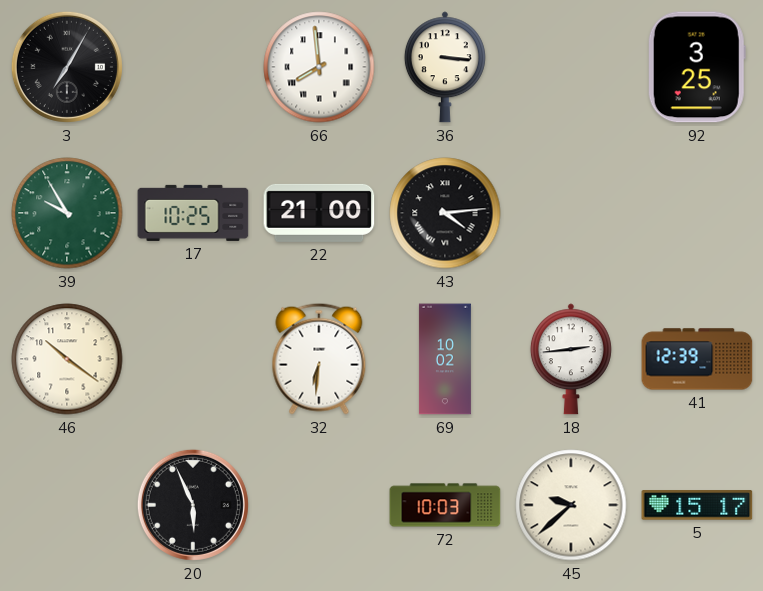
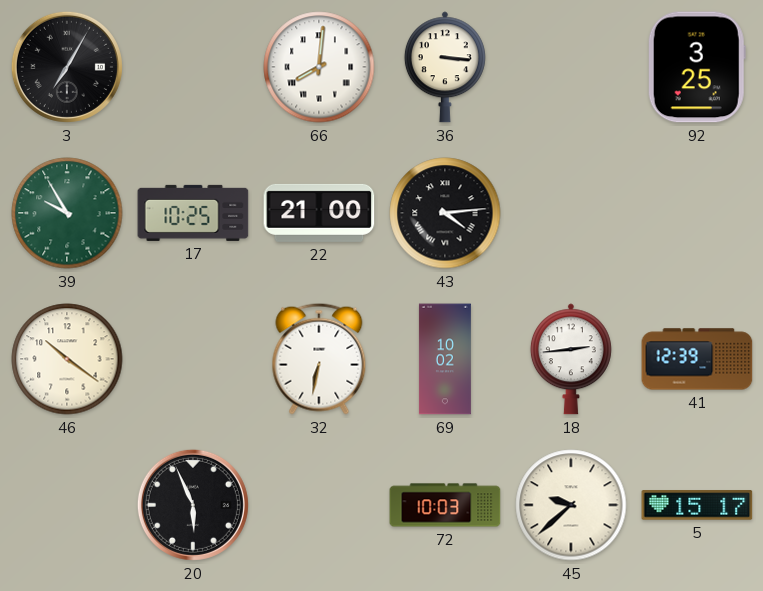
66: 7:59 -> 8:01
32: 6:31 -> 6:32
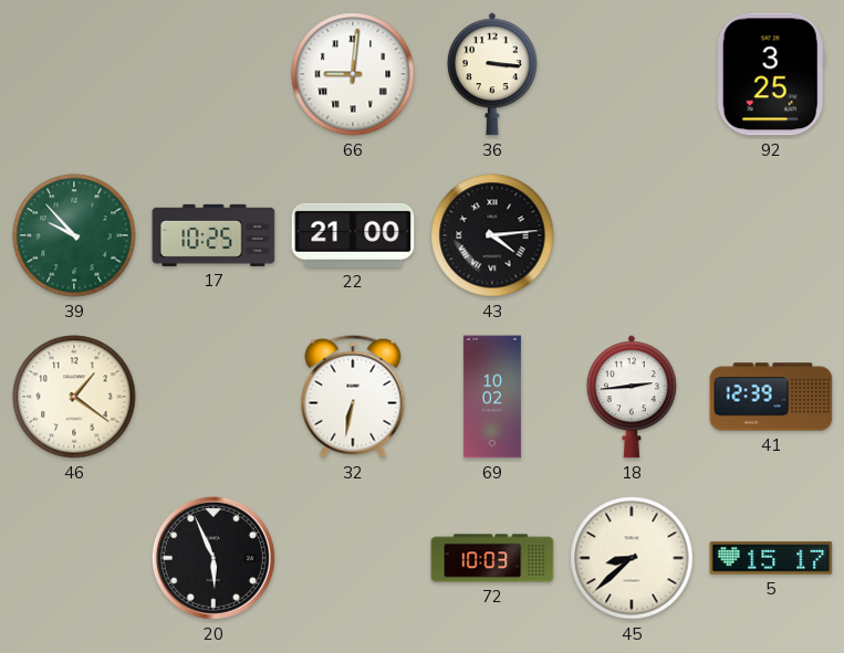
3: 7:05 -> none
66: 8:01 -> 9:01
39: 9:55 -> 9:53
46: 10:21 -> 1:21
45: 9:38 -> 8:38
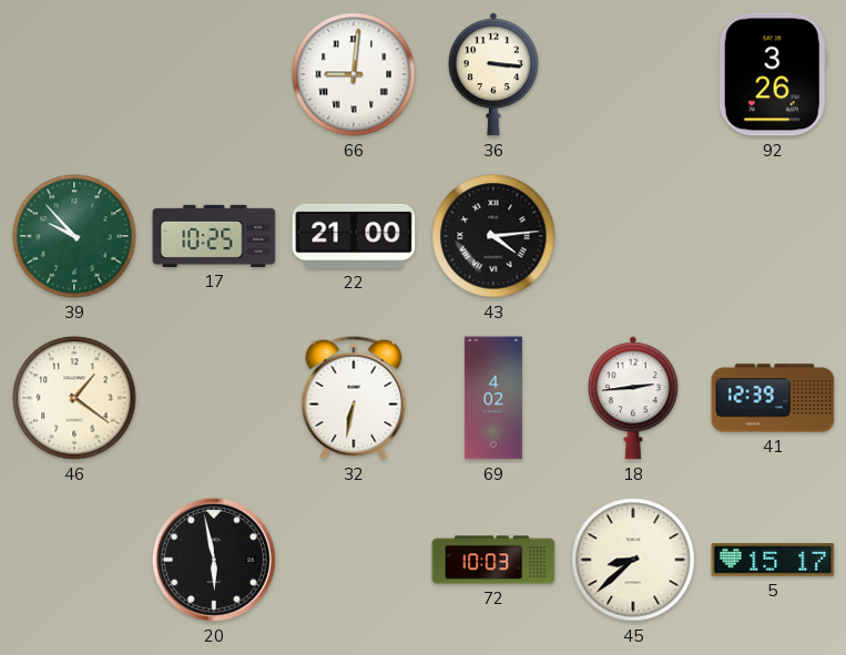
92: 3:25 -> 3:26
69: 10:02 -> 4:02
20: 5:56 -> 5:58
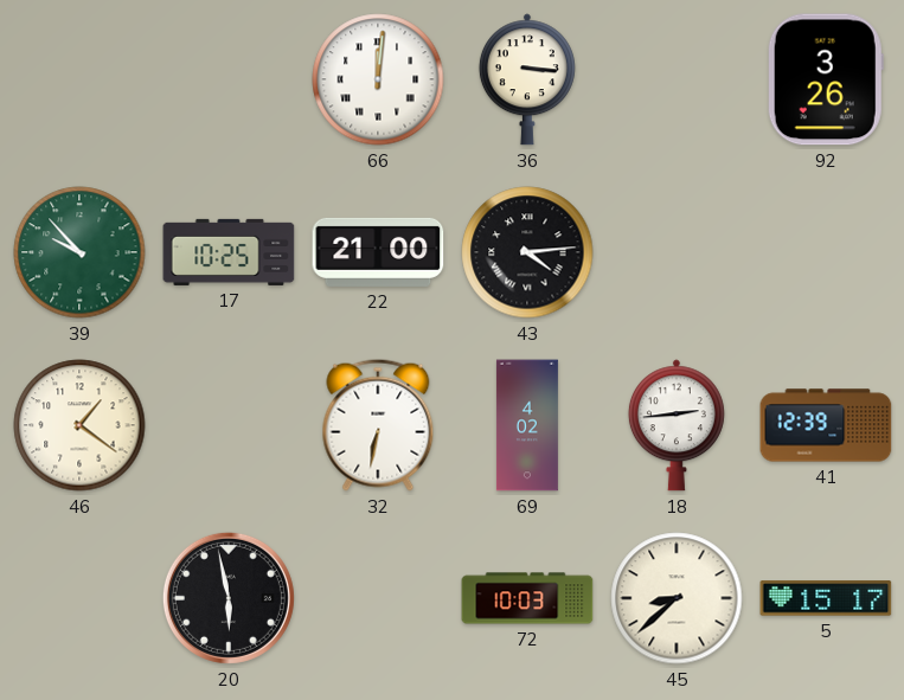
66: 9:01 -> 12:01
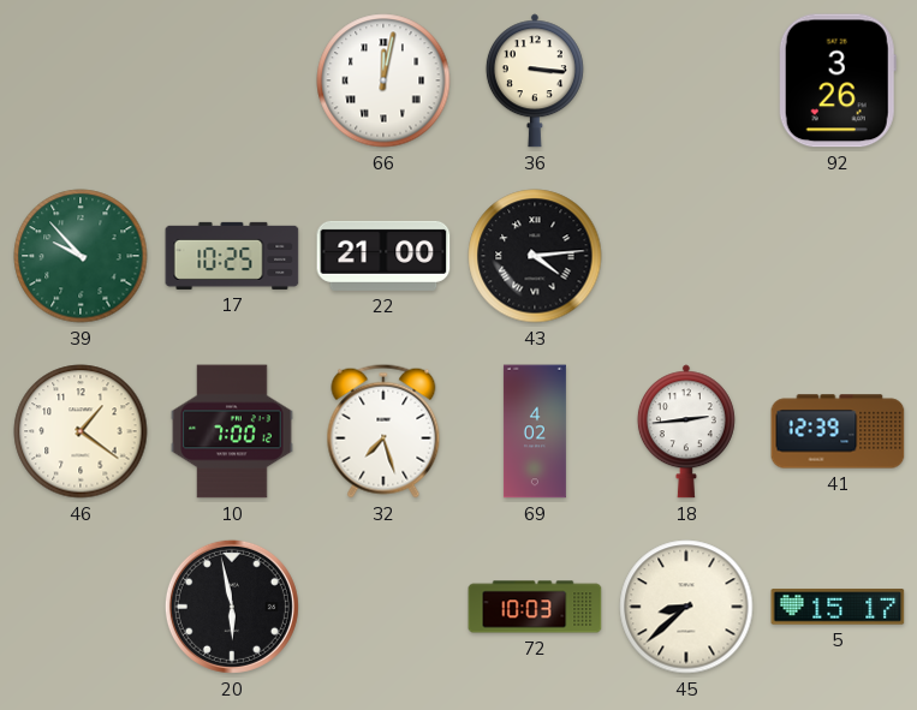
66: 12:01 -> 12:02
10: none -> 7:00
32: 6:32 -> 7:27
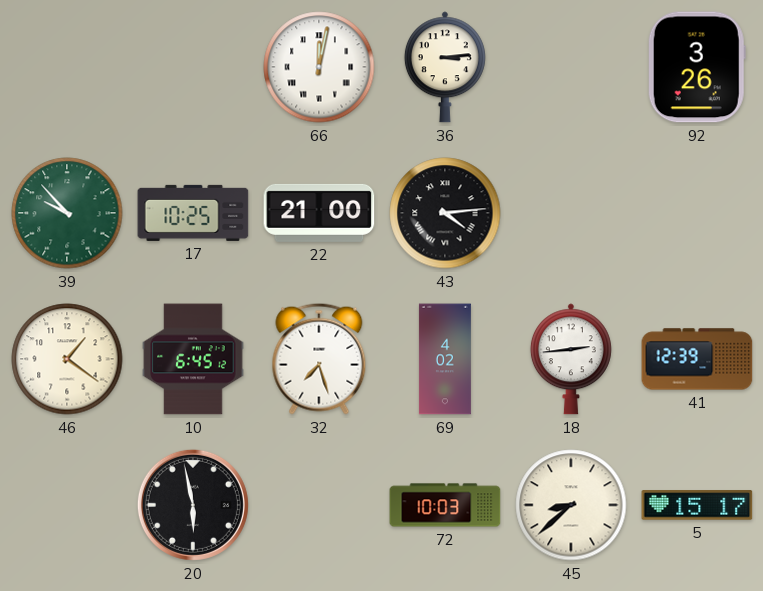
36: 3:16 -> 3:14
10: 7:00 -> 6:45
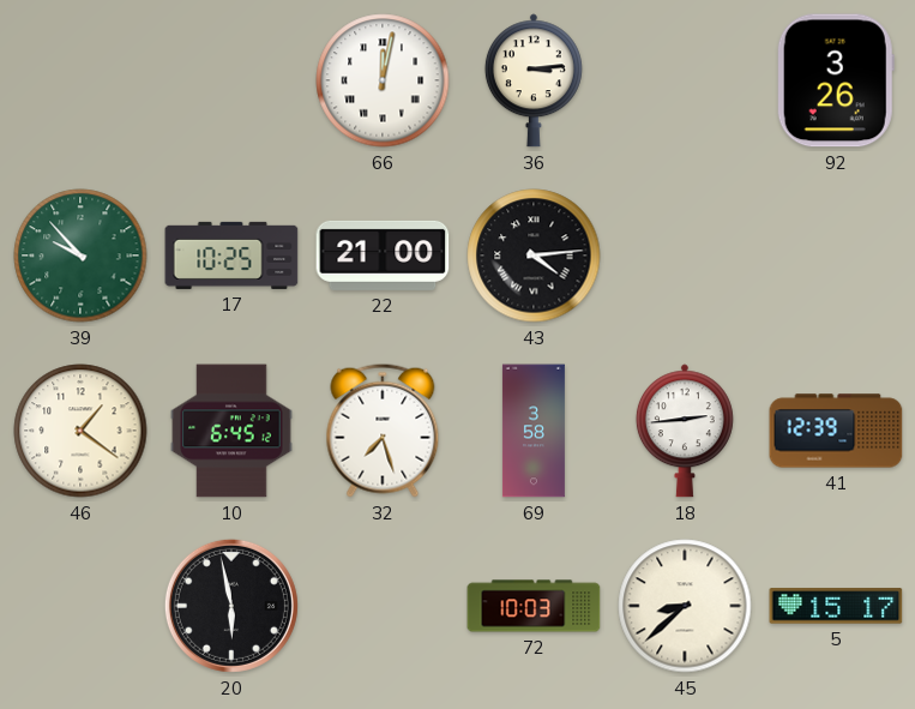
69: 4:02 -> 3:58
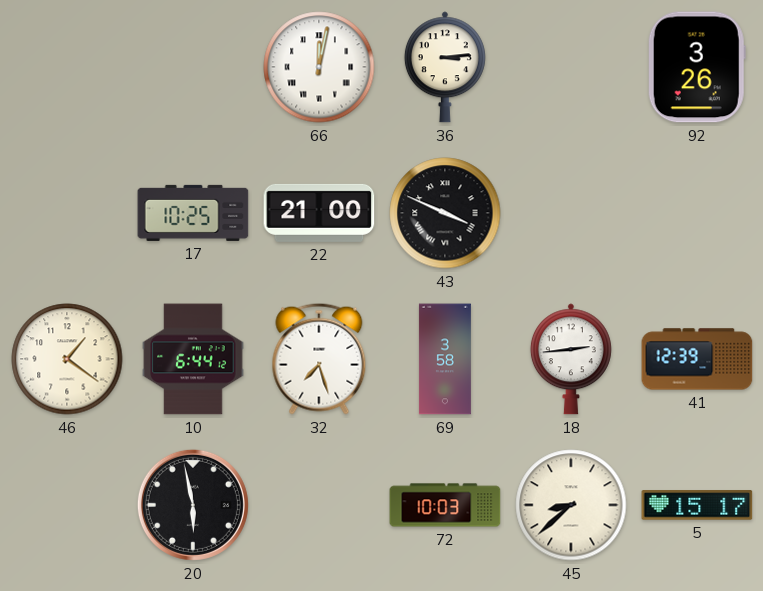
39: 9:53 -> none
43: 4:14 -> 3:49
10: 6:45 -> 6:44
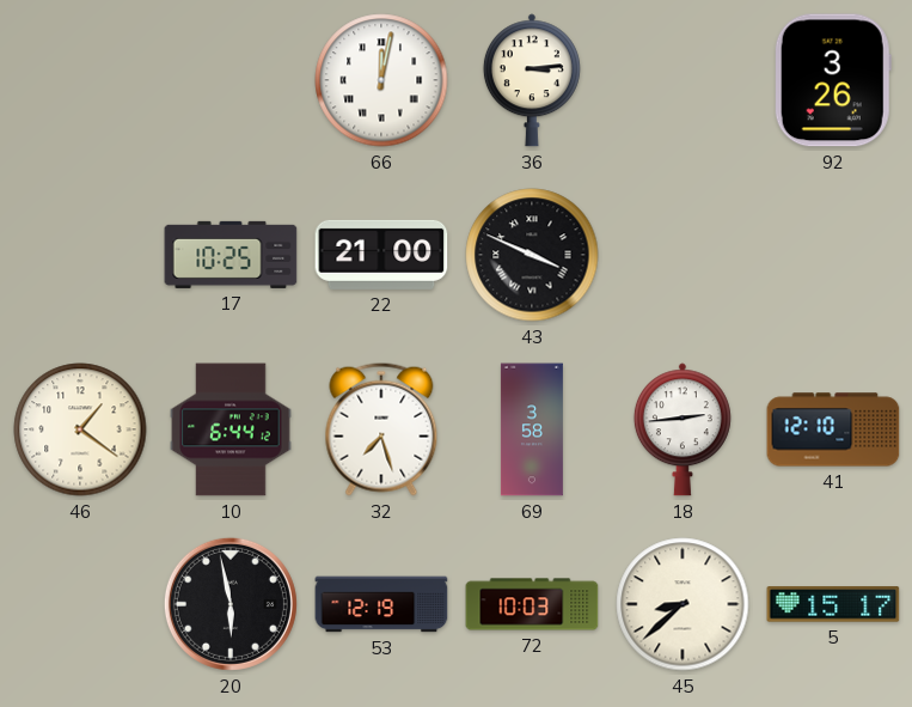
41: 12:39 -> 12:10
53: none -> 12:19
